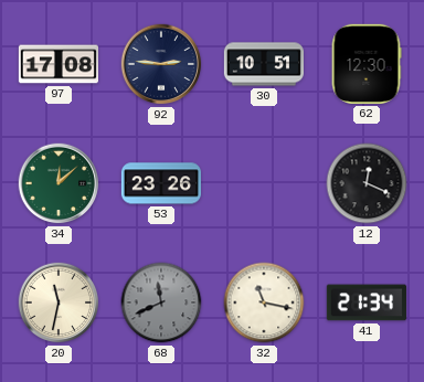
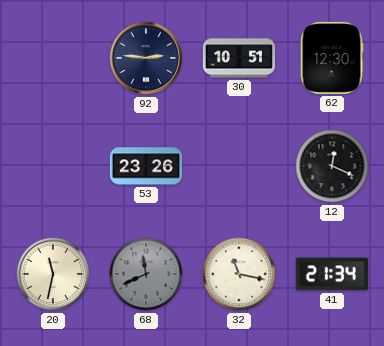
97: 17:08 -> none
34: 12:08 -> none
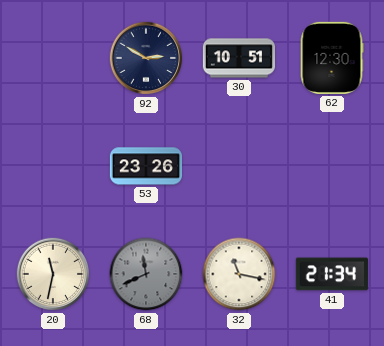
92: 2:46 -> 2:50
12: 12:19 -> none
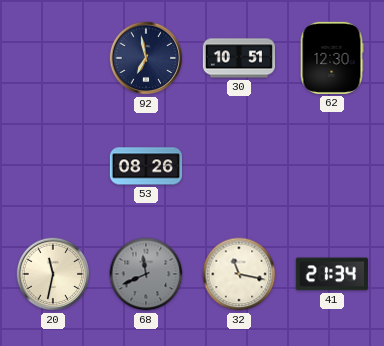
92: 2:50 -> 6:58
53: 23:26 -> 08:26
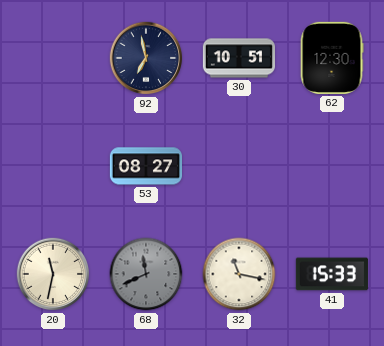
53: 08:26 -> 08:27
41: 21:34 -> 15:33
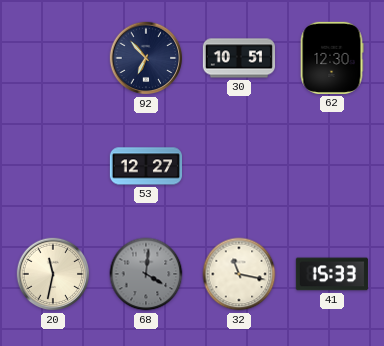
92: 6:58 -> 6:53
53: 08:27 -> 12:27
68: 11:41 -> 4:01
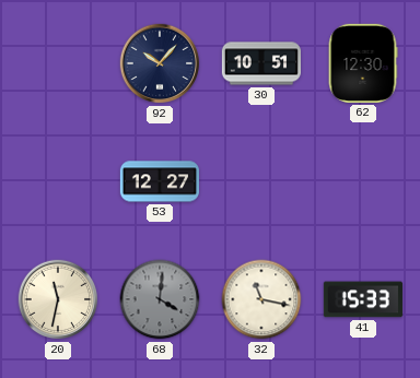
92: 6:53 -> 10:07
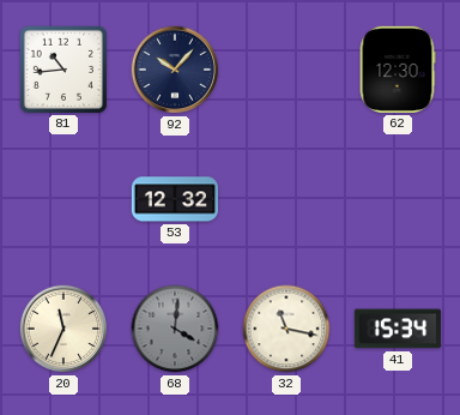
81: none -> 10:44
30: 10:51 -> none
53: 12:27 -> 12:32
20: 11:32 -> 11:34
41: 15:33 -> 15:34
